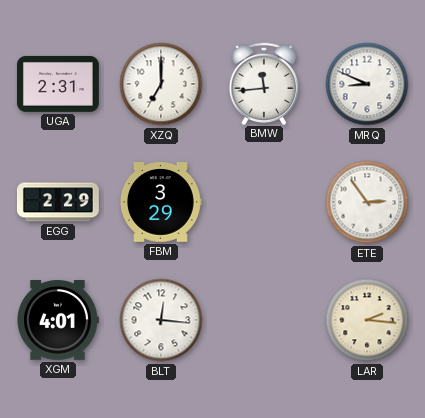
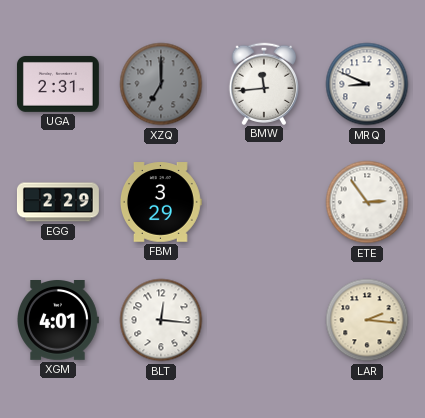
XZQ dial: white -> grey
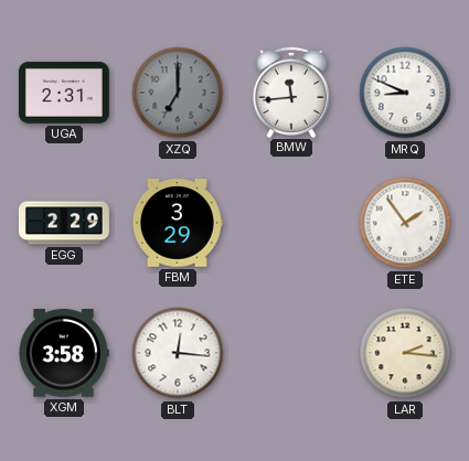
ETE: 2:54 -> 1:54
XGM: 4:01 -> 3:58
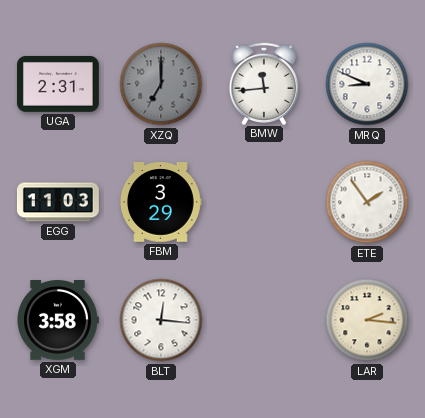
EGG: 2:29 -> 11:03
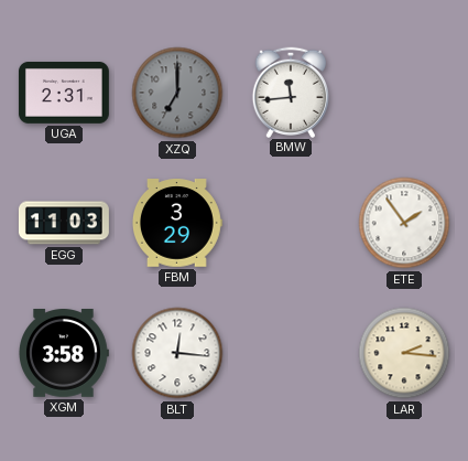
MRQ: 8:49 -> none
